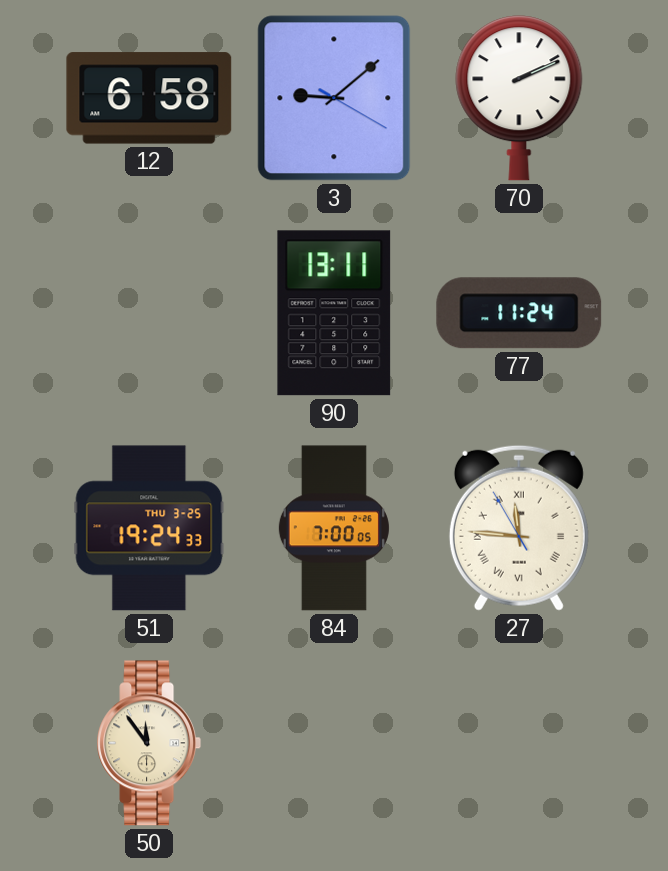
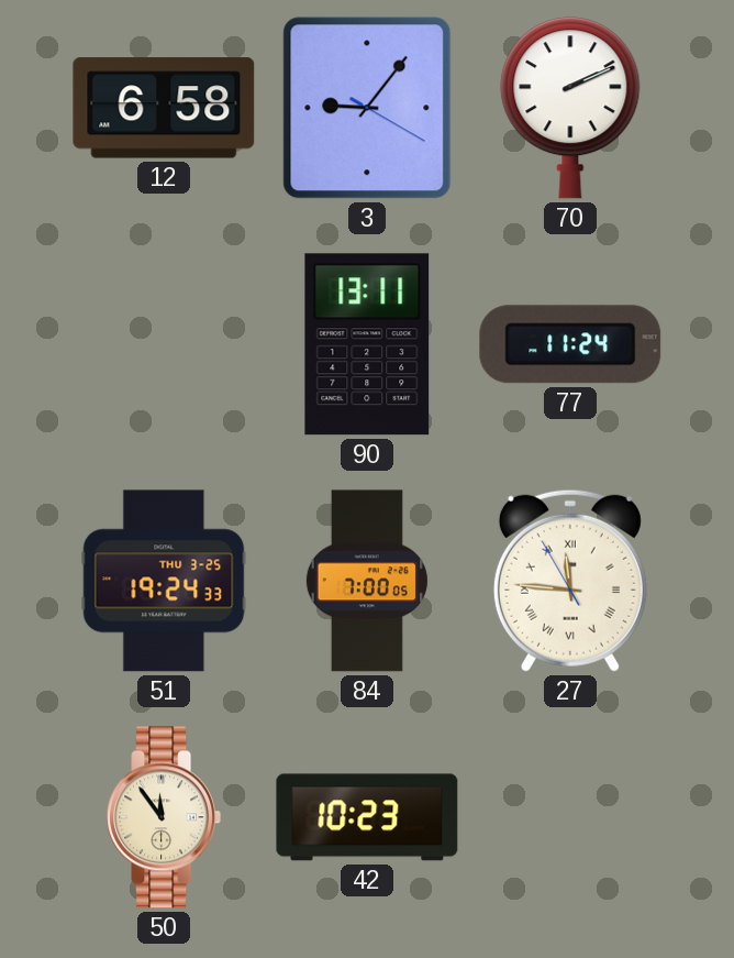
3: 9:08 -> 9:06
42: none -> 10:23
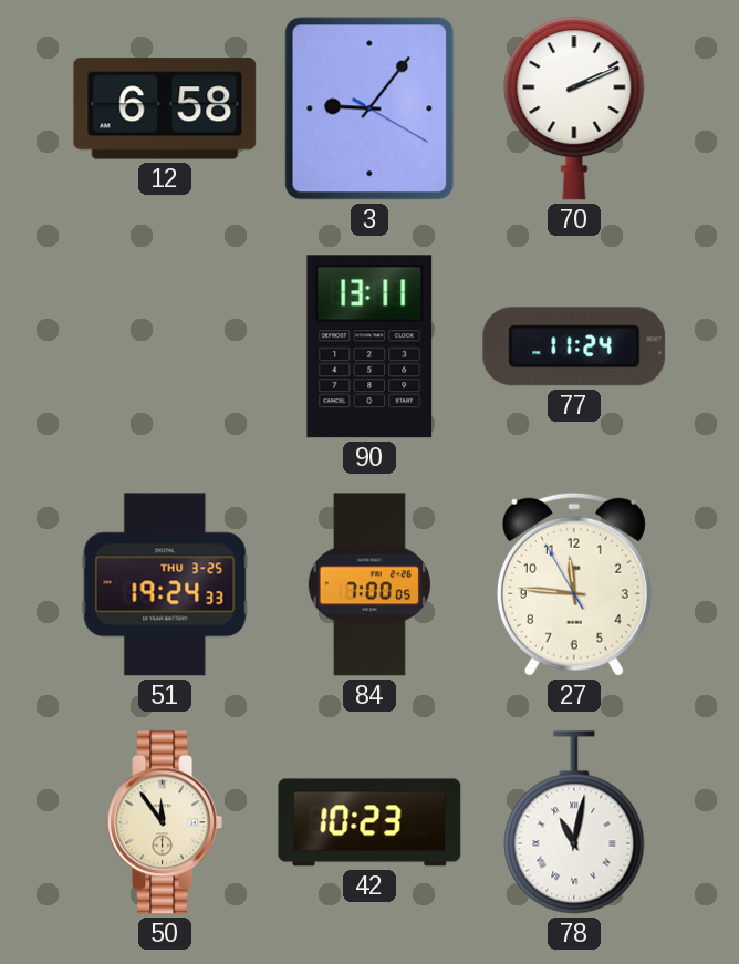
27 numerals: Roman -> Arabic
78: none -> 11:02
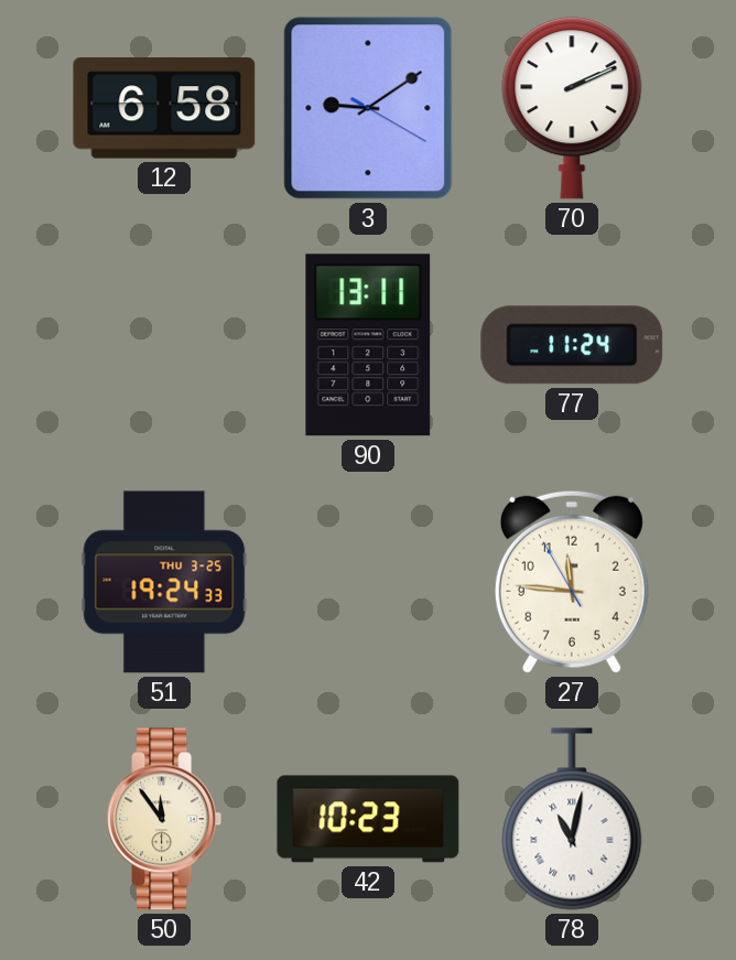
3: 9:06 -> 9:09
84: 7:00 -> none
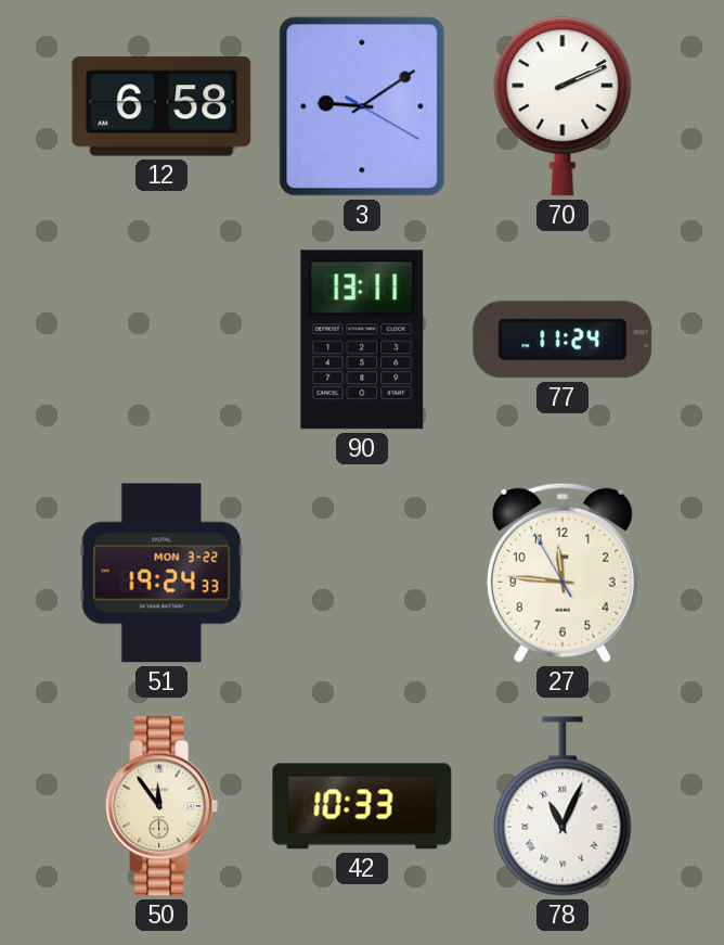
51 date: THU 3-25 -> MON 3-22
42: 10:23 -> 10:33
78: 11:02 -> 11:04
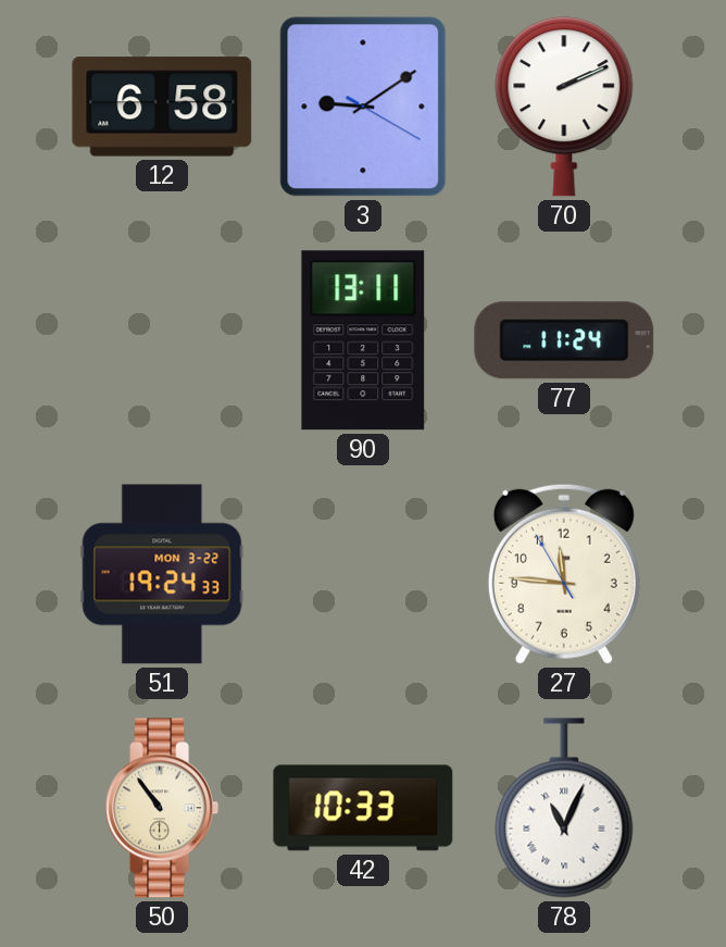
50: 11:54 -> 10:54
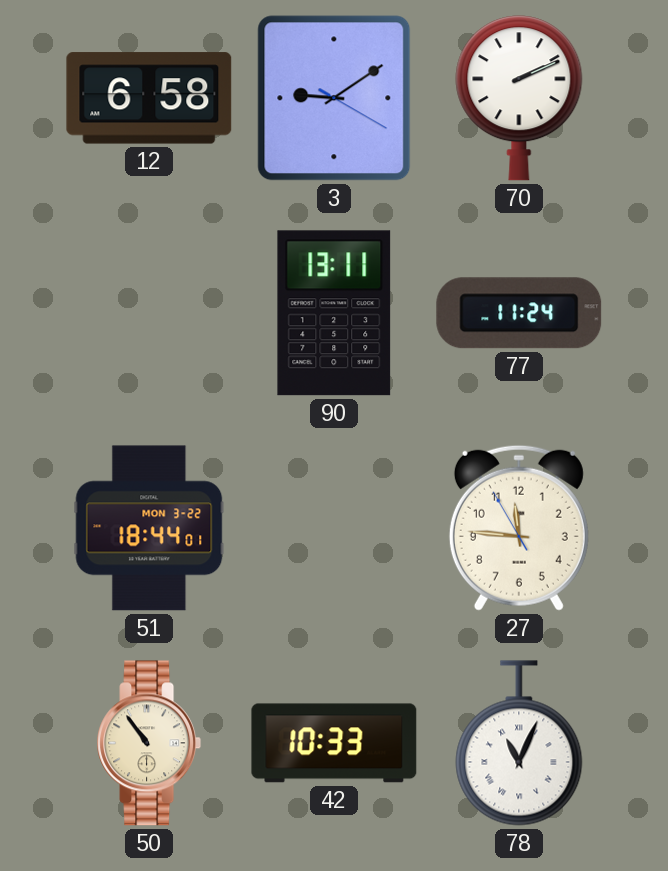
51: 19:24 -> 18:44
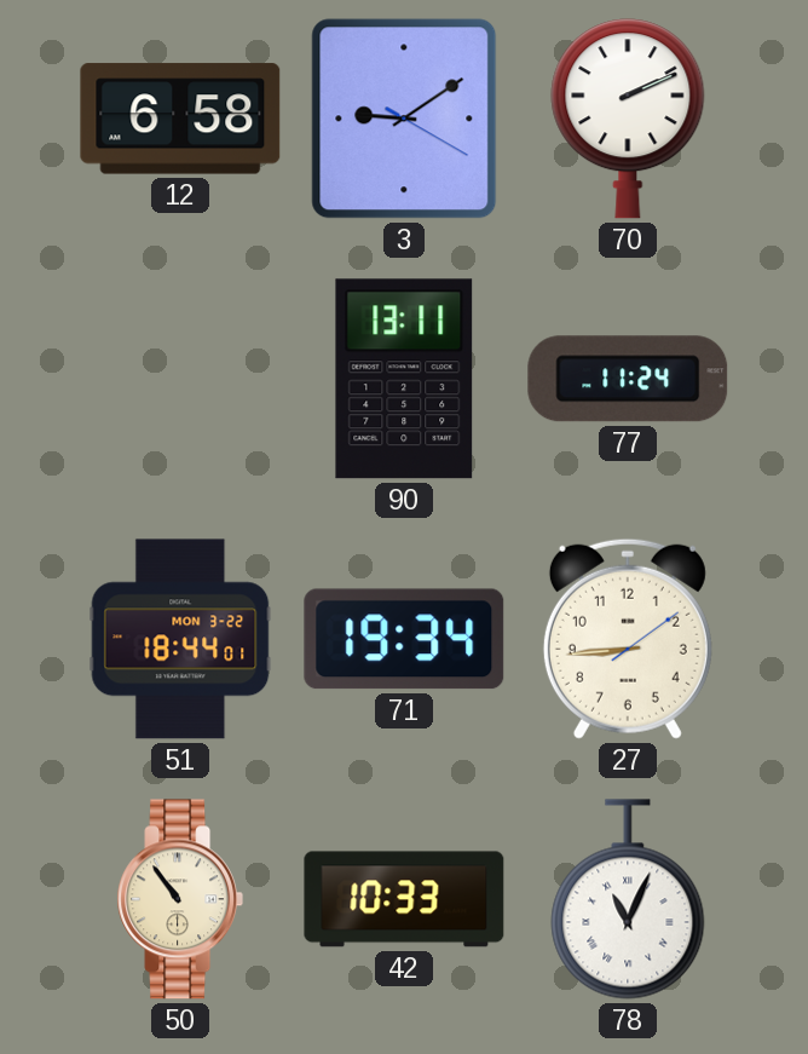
71: none -> 19:34
27: 11:45 -> 8:44
